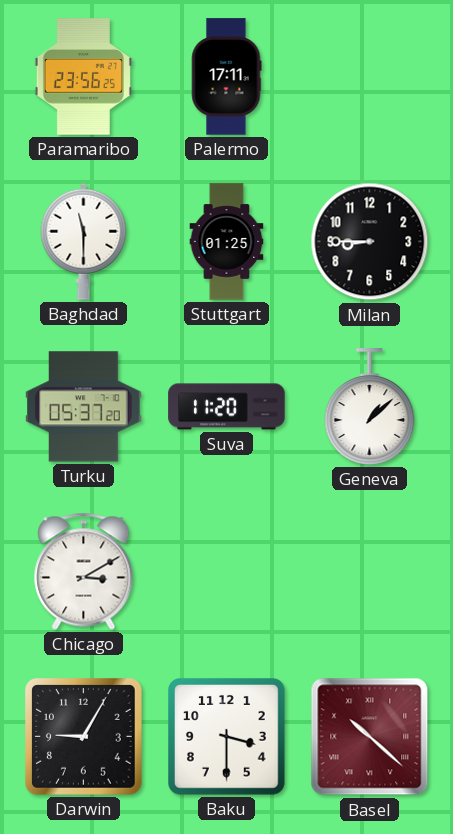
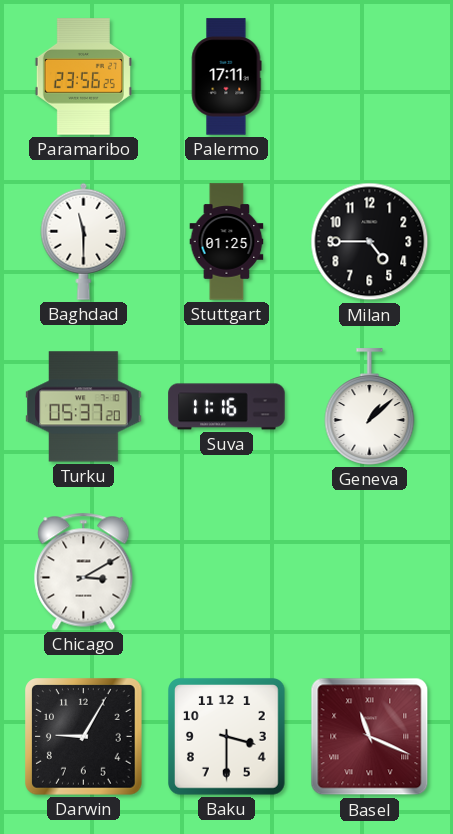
Milan: 8:45 -> 4:45
Suva: 11:20 -> 11:16
Basel: 10:22 -> 11:19
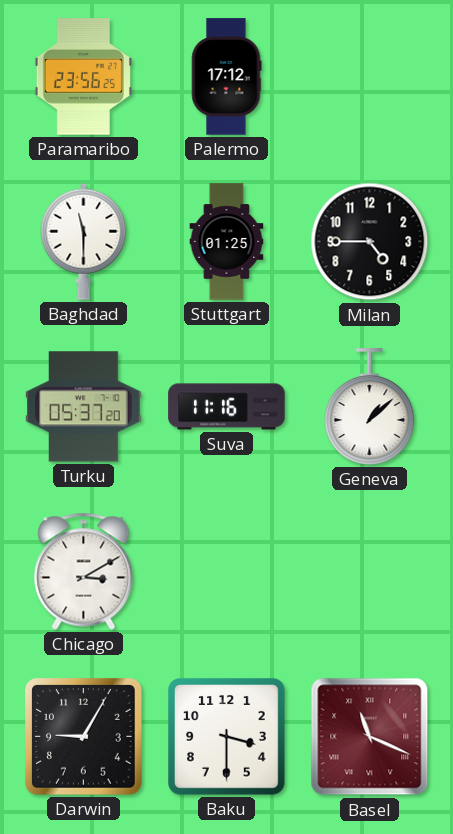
Palermo: 17:11 -> 17:12
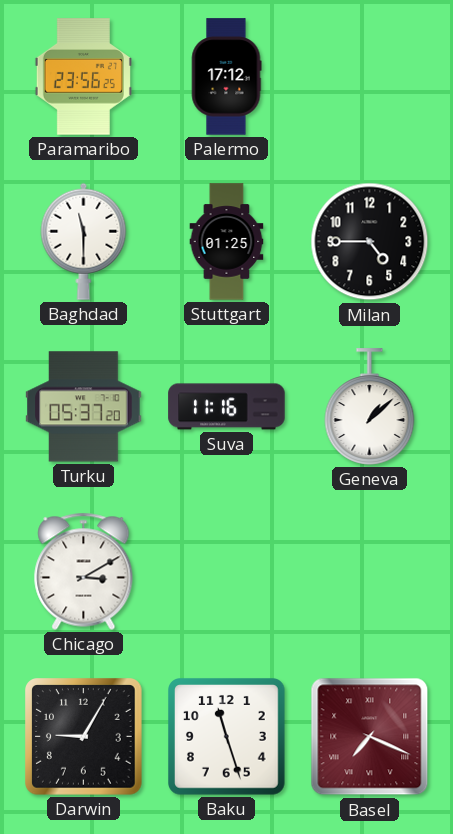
Baku: 3:30 -> 11:27
Basel: 11:19 -> 7:19
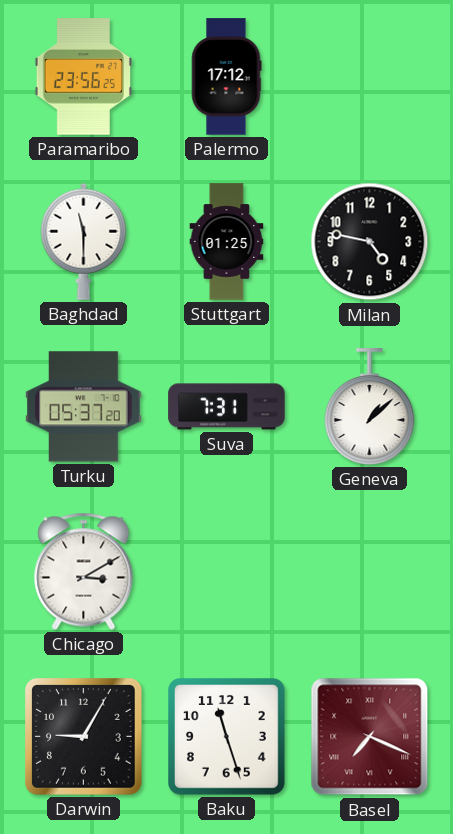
Milan: 4:45 -> 4:47
Suva: 11:16 -> 7:31
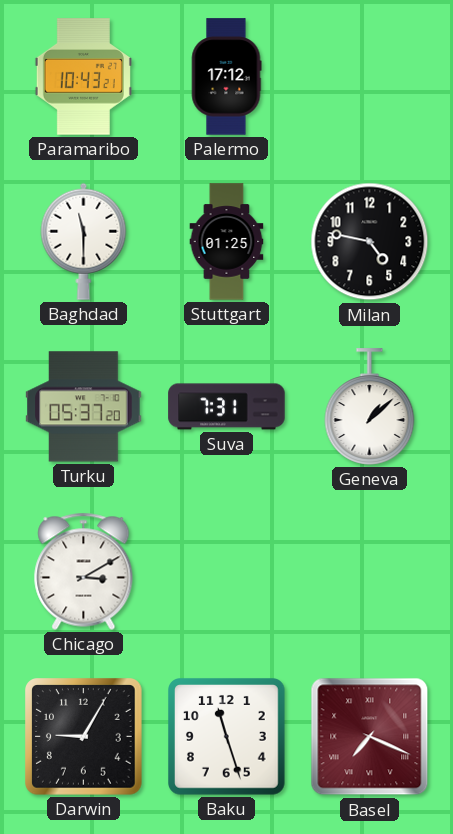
Paramaribo: 23:56 -> 10:43
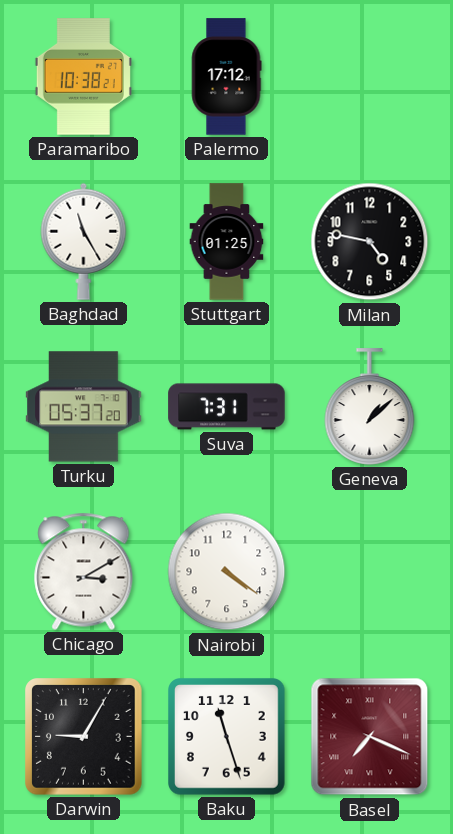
Paramaribo: 10:43 -> 10:38
Baghdad: 11:30 -> 11:25
Nairobi: none -> 4:21
